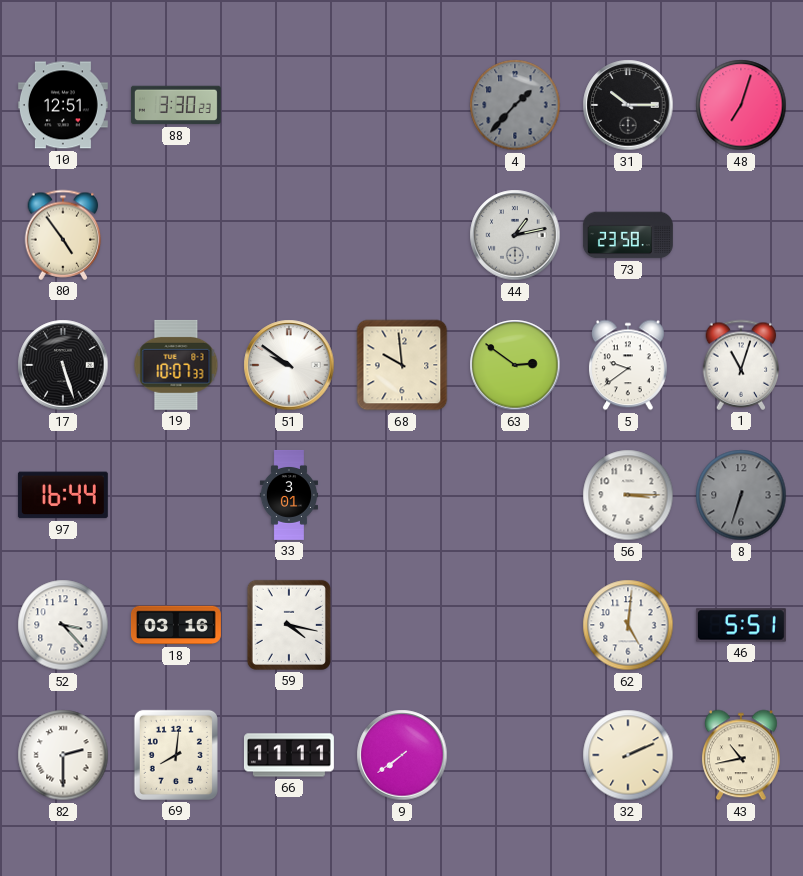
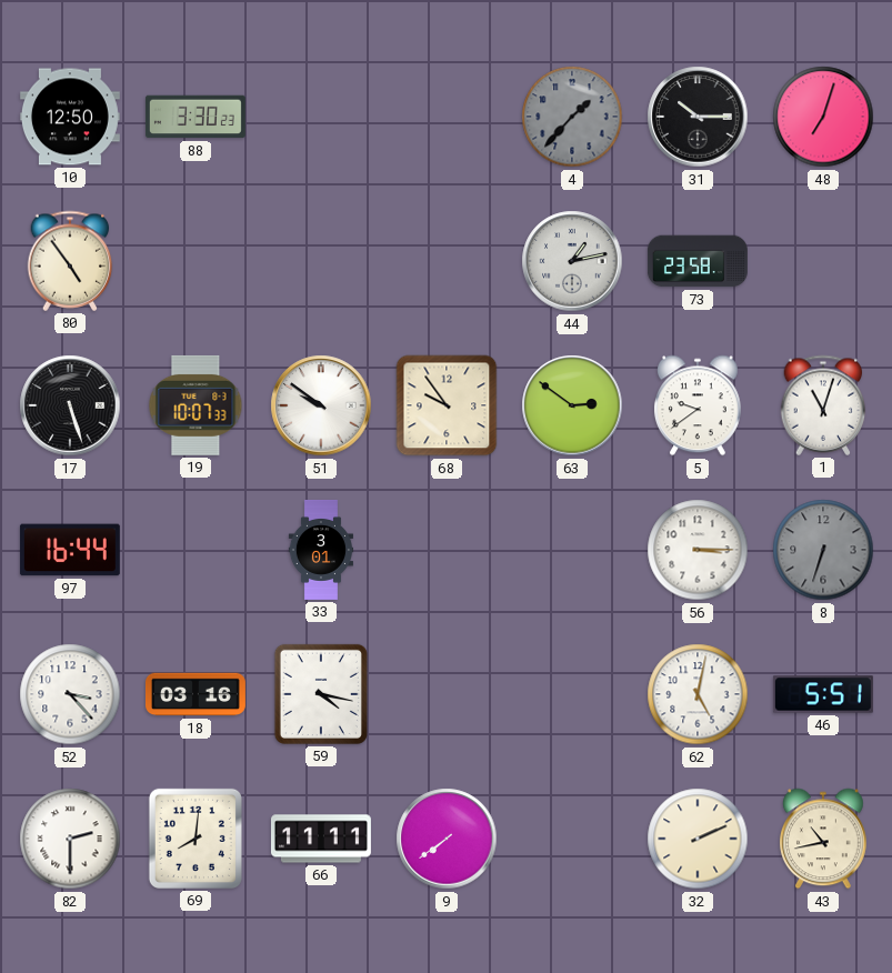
10: 12:51 -> 12:50
68: 9:59 -> 9:54
62: 5:01 -> 5:02
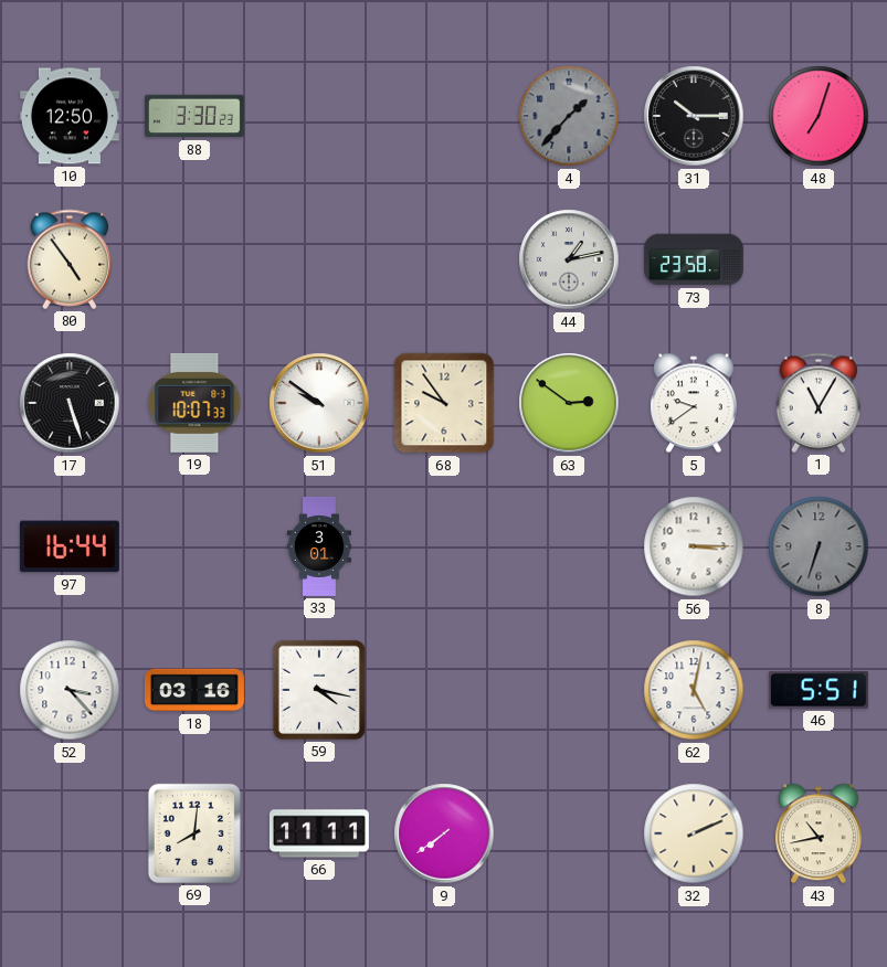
1: 11:03 -> 11:05
82: 2:30 -> none
